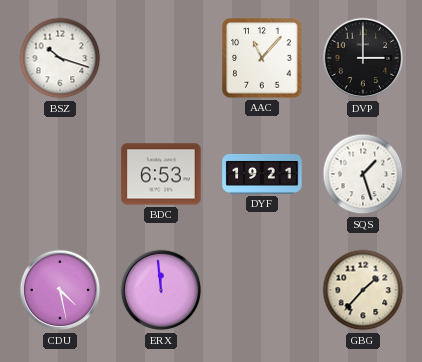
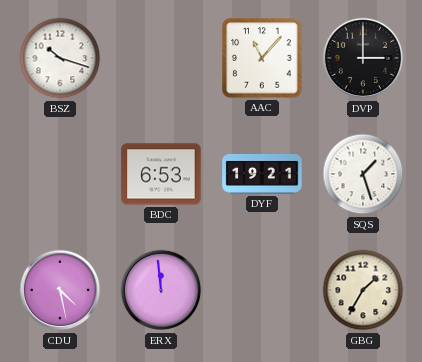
GBG: 1:37 -> 1:35
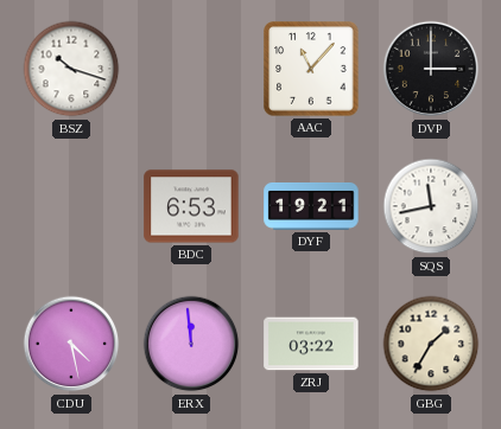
SQS: 1:27 -> 11:43
ZRJ: none -> 03:22
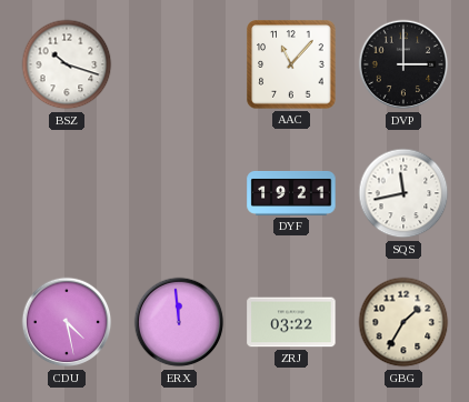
BDC: 6:53 -> none
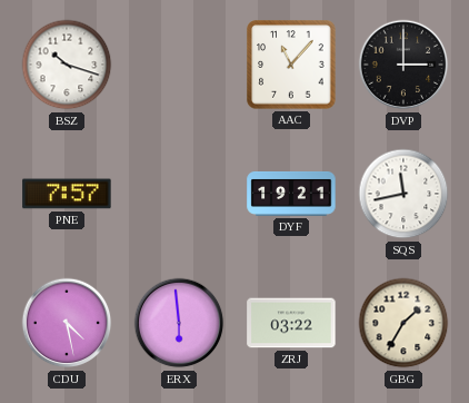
PNE: none -> 7:57
ERX: 11:59 -> 5:59
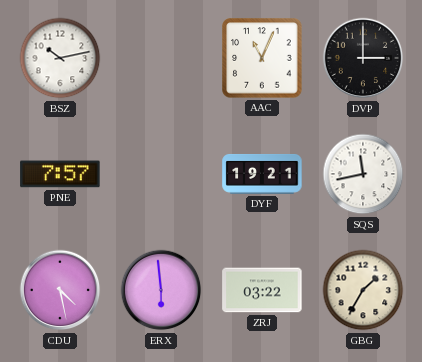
BSZ: 10:18 -> 10:13
AAC: 11:07 -> 11:04
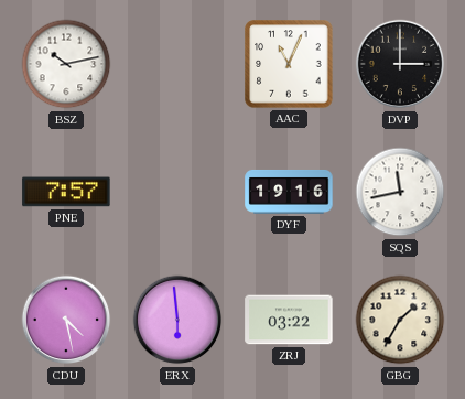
DYF: 19:21 -> 19:16
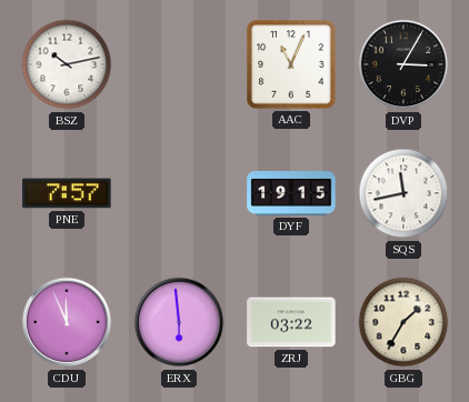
DVP: 3:00 -> 3:05
DYF: 19:16 -> 19:15
CDU: 4:28 -> 11:56
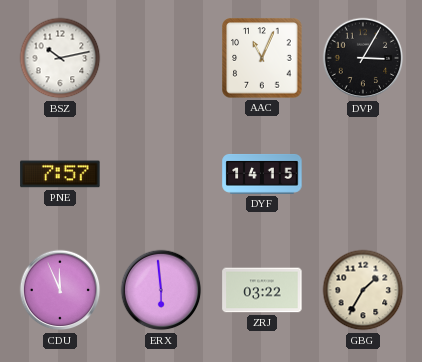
DYF: 19:15 -> 14:15
SQS: 11:43 -> none
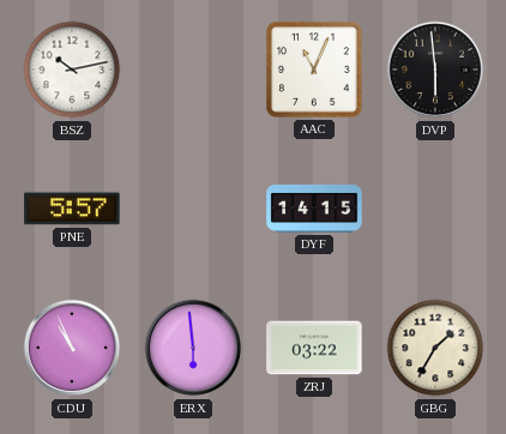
DVP: 3:05 -> 5:59
PNE: 7:57 -> 5:57
CDU: 11:56 -> 10:56
